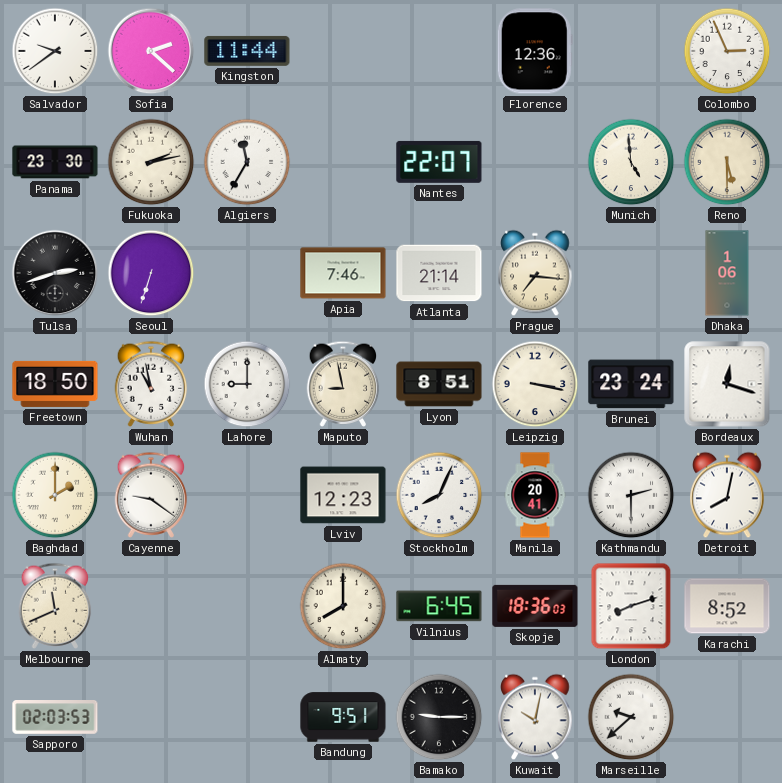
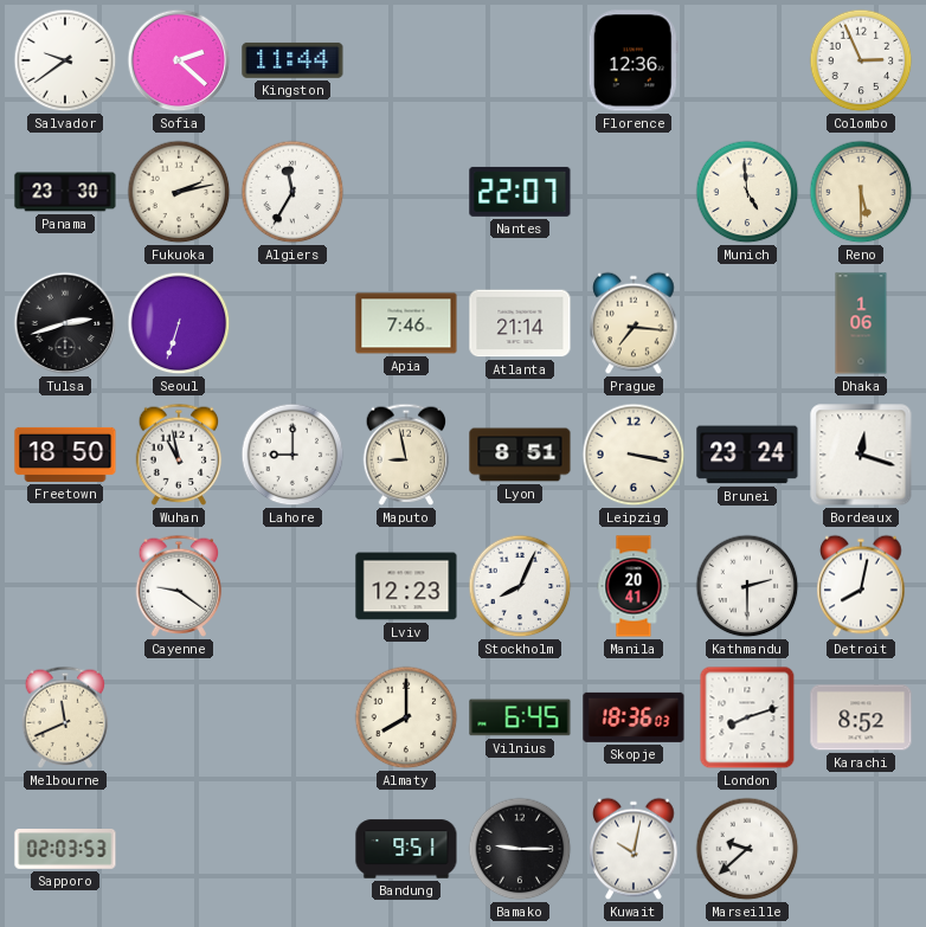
Baghdad: 2:00 -> none
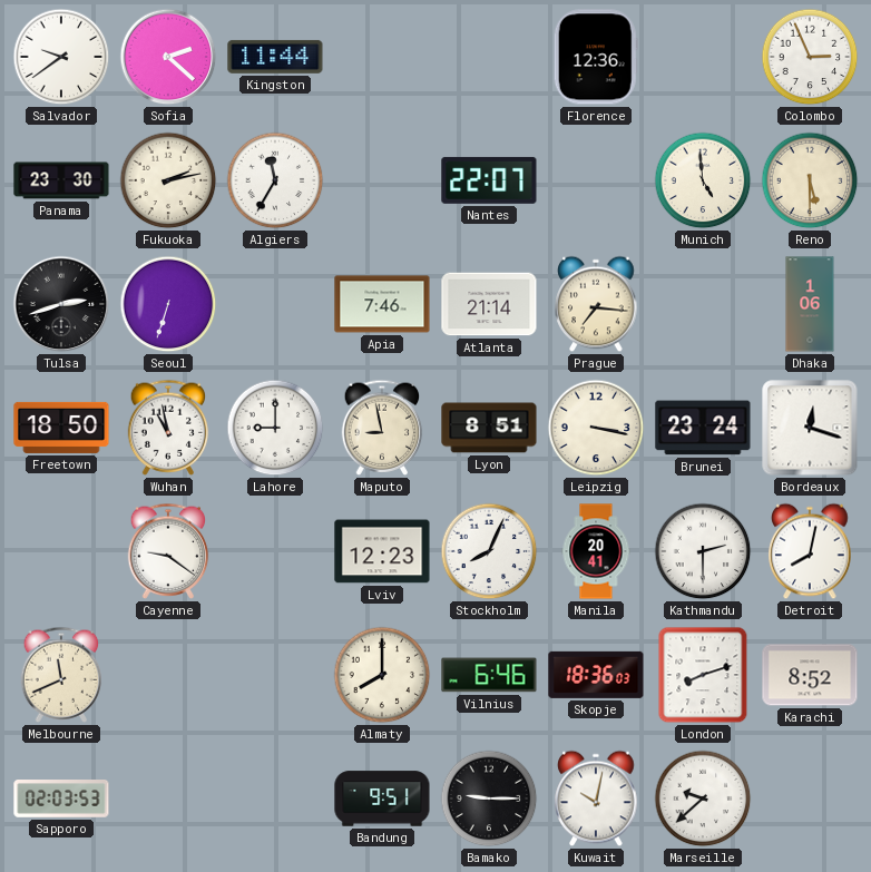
Vilnius: 6:45 -> 6:46
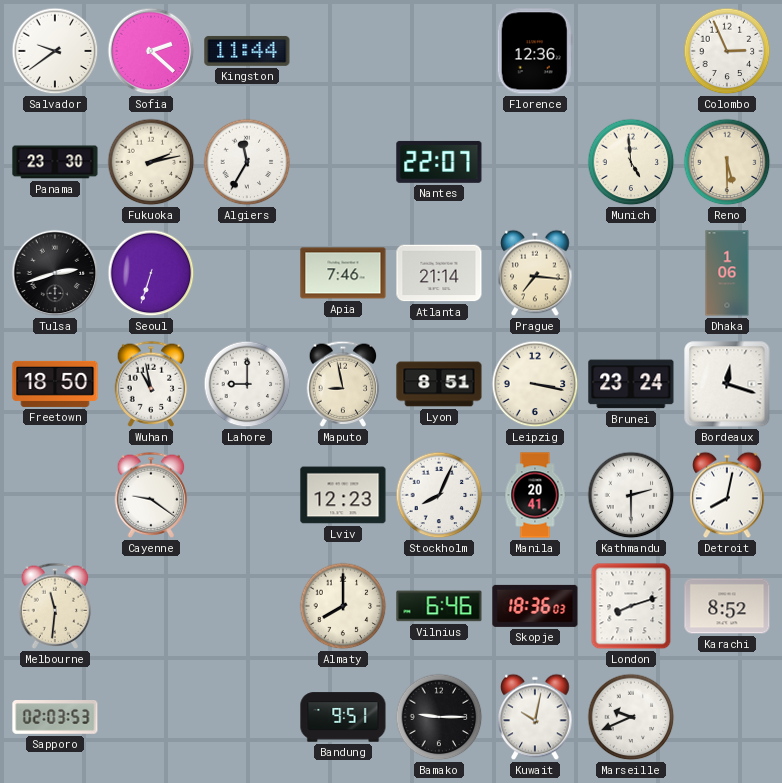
Melbourne: 11:41 -> 11:31
Marseille: 9:38 -> 9:41
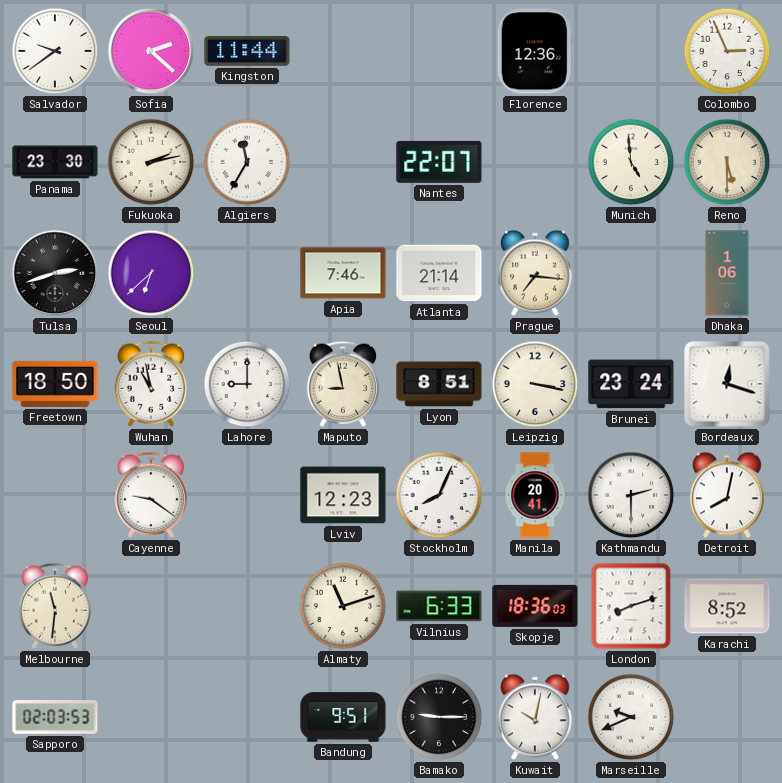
Seoul: 6:33 -> 6:38
Almaty: 8:00 -> 11:12
Vilnius: 6:46 -> 6:33
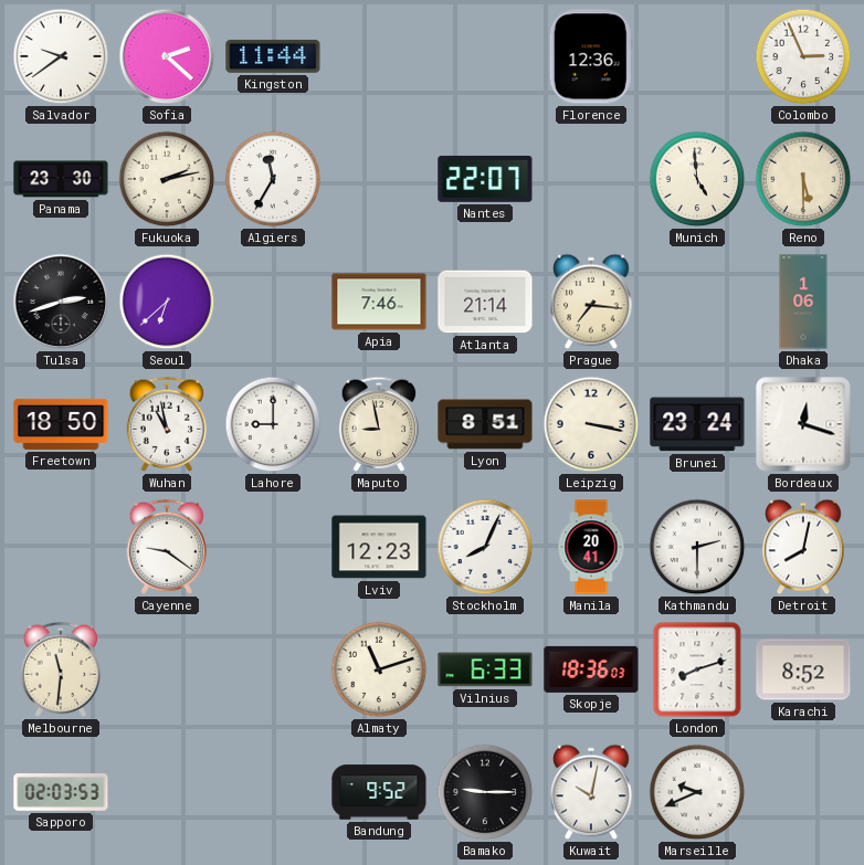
Bandung: 9:51 -> 9:52
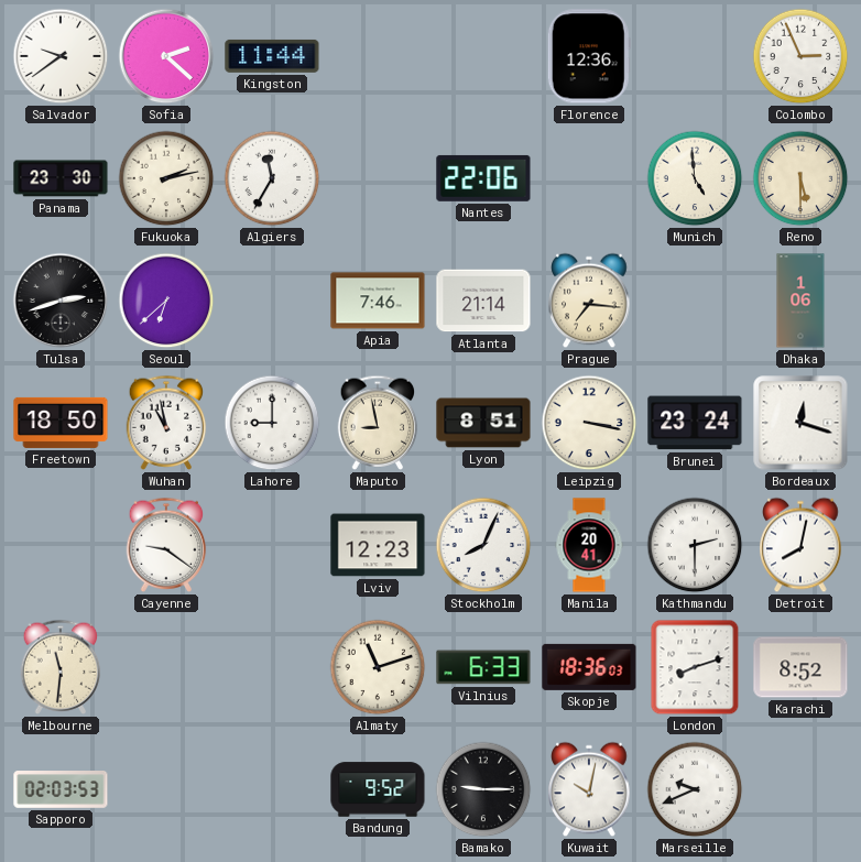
Nantes: 22:07 -> 22:06
